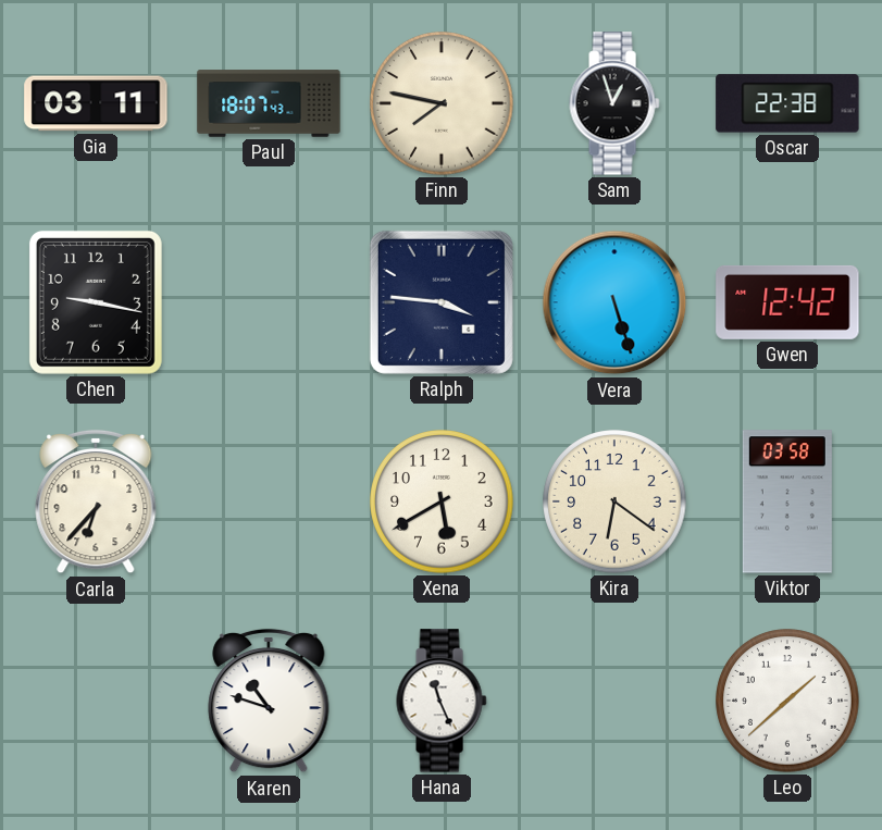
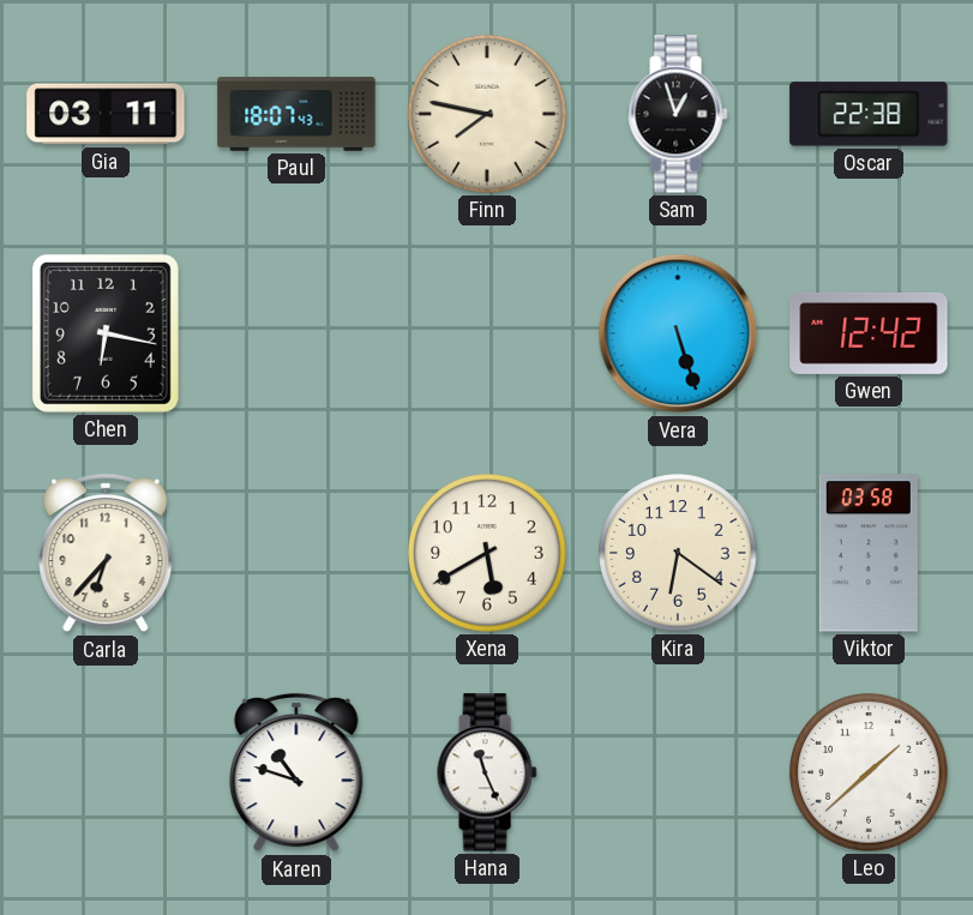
Chen: 9:17 -> 6:17
Ralph: 3:46 -> none
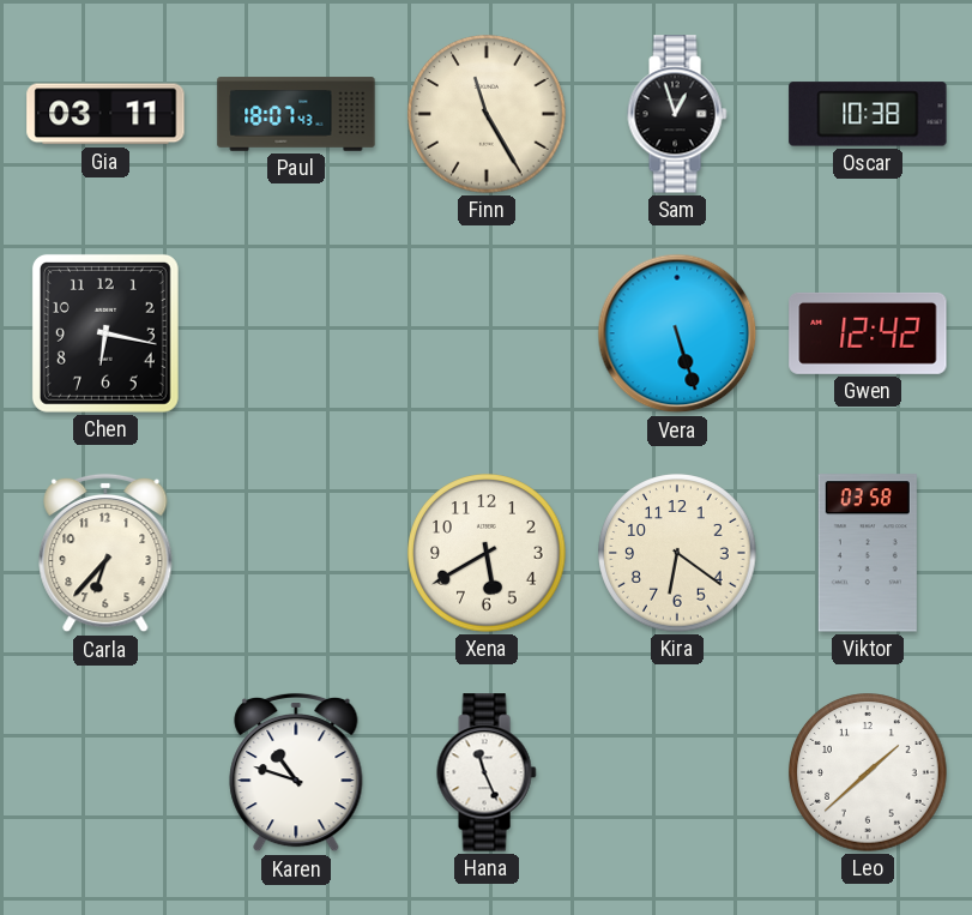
Finn: 7:47 -> 11:25
Oscar: 22:38 -> 10:38
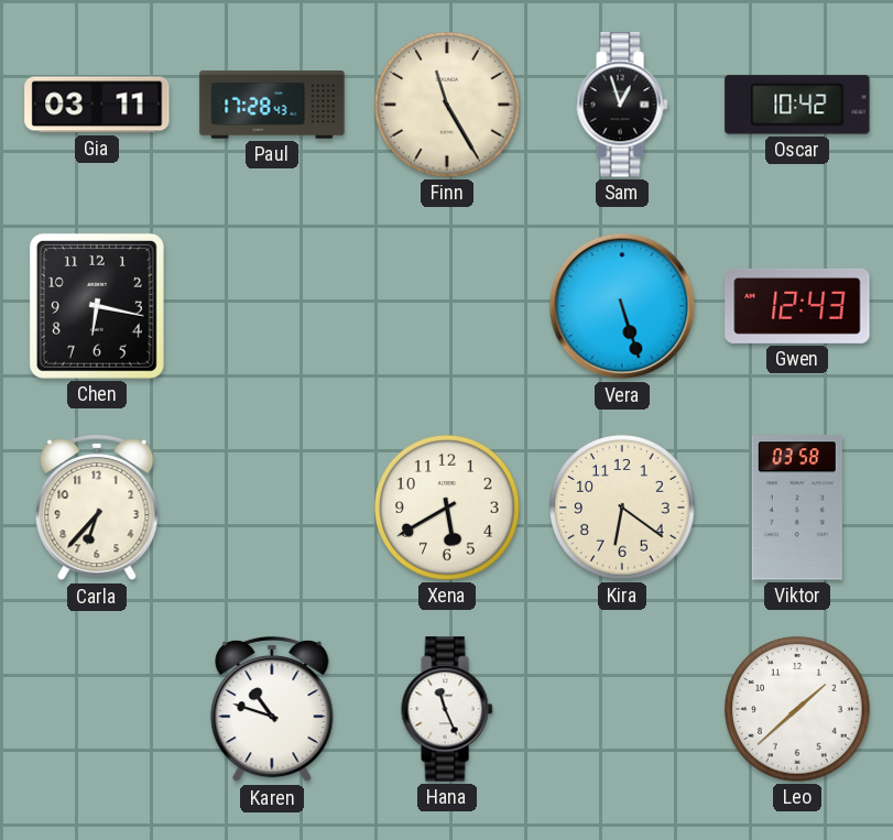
Paul: 18:07 -> 17:28
Oscar: 10:38 -> 10:42
Gwen: 12:42 -> 12:43
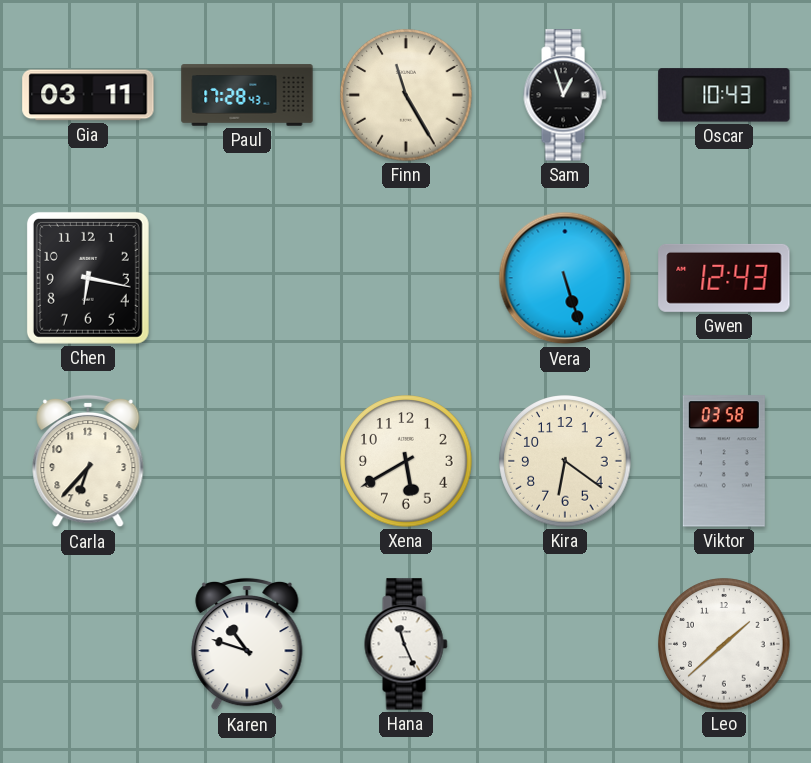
Oscar: 10:42 -> 10:43
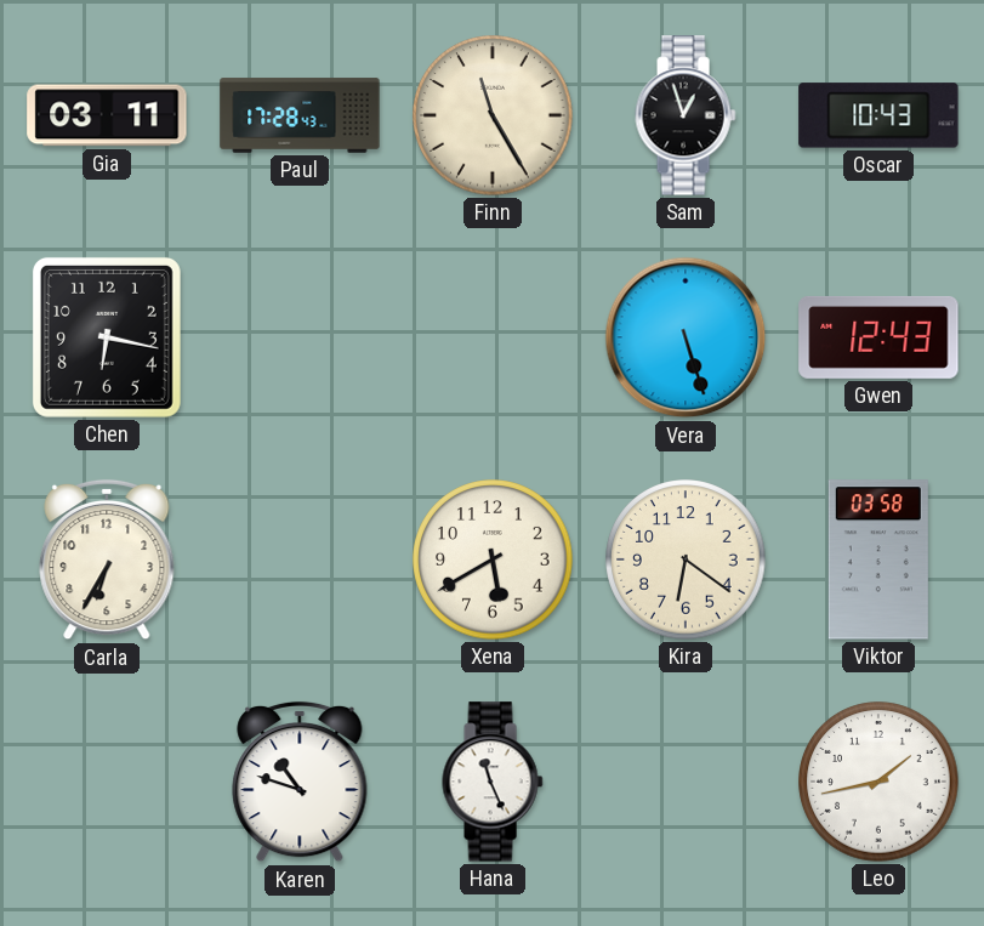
Carla: 6:37 -> 6:35
Leo: 1:38 -> 1:43
